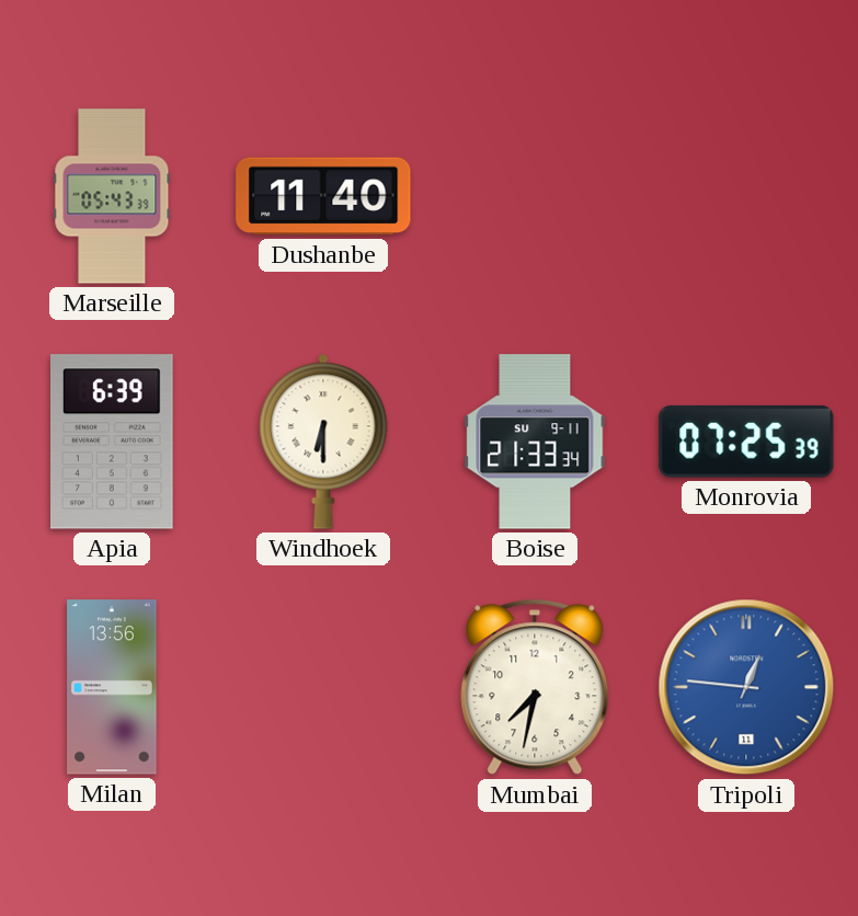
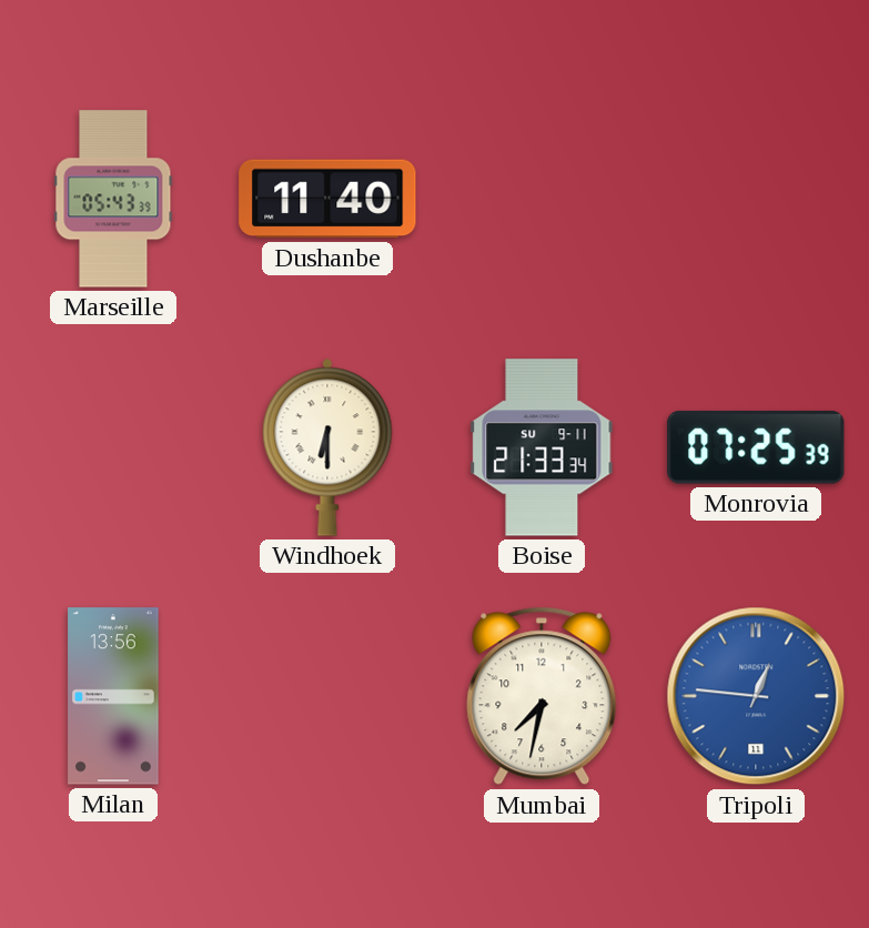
Apia: 6:39 -> none
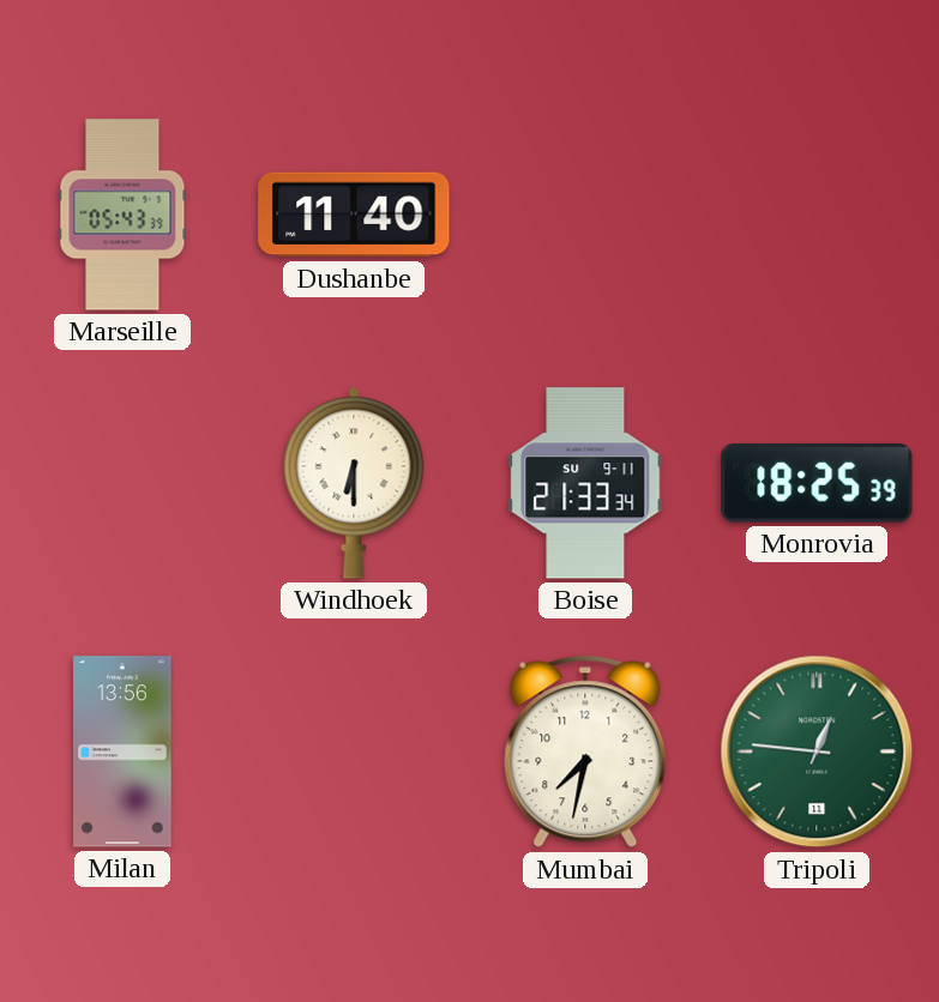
Monrovia: 07:25 -> 18:25
Tripoli dial: blue -> green
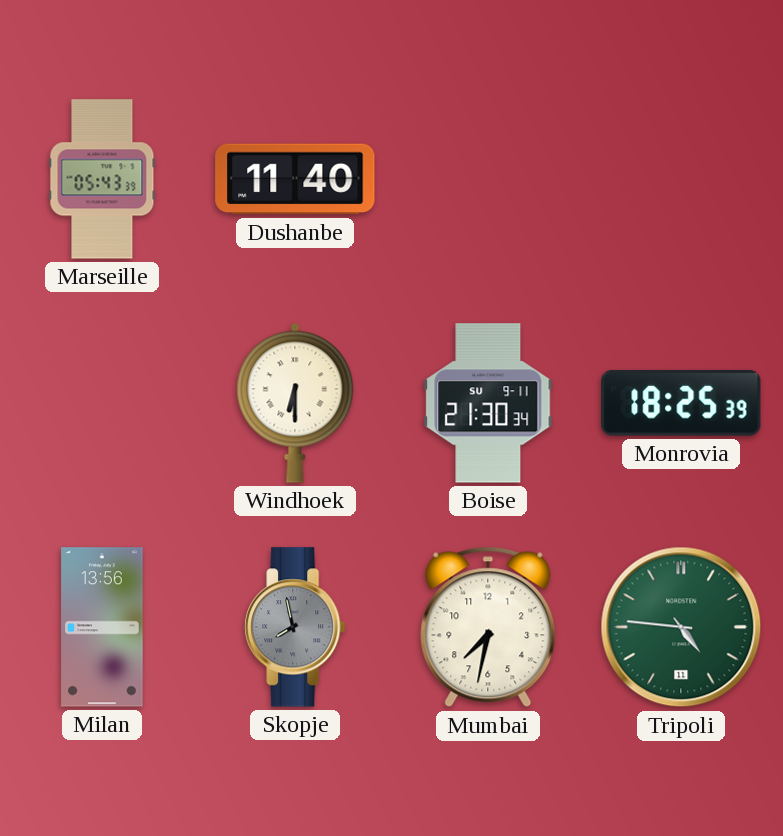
Boise: 21:33 -> 21:30
Skopje: none -> 7:58
Tripoli: 12:46 -> 4:46
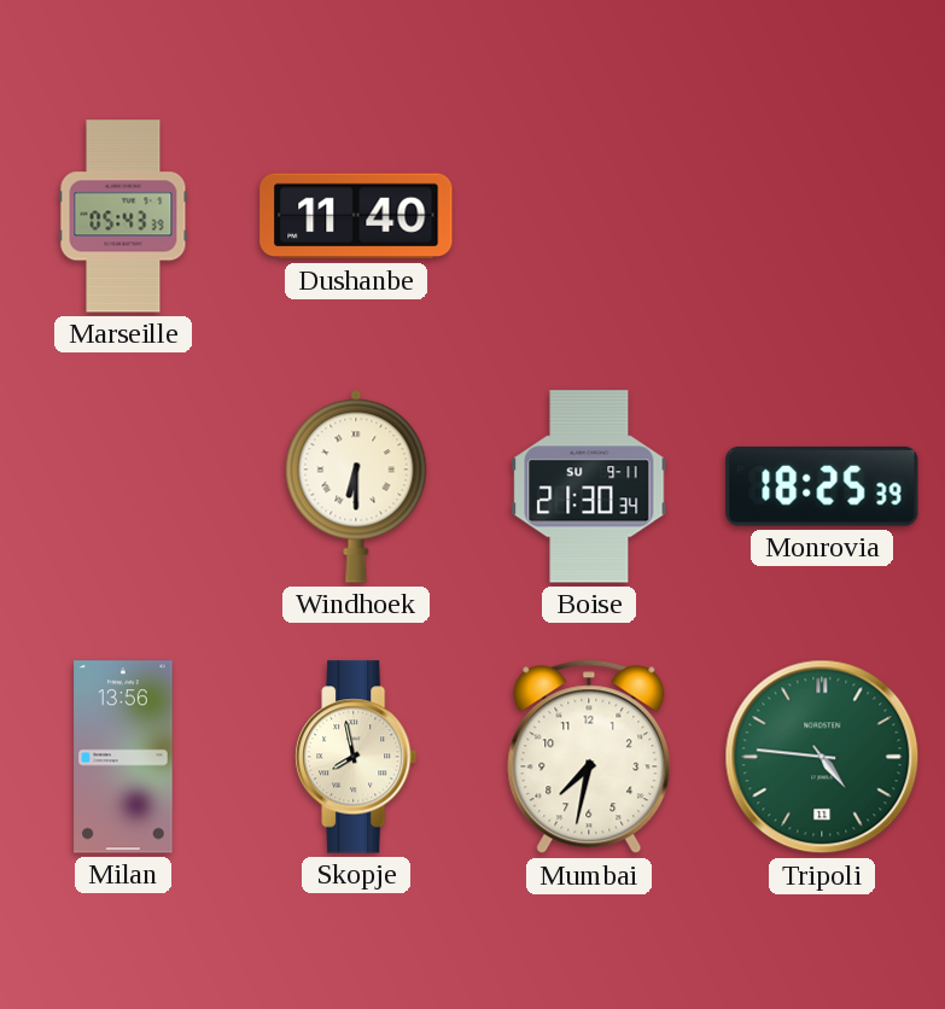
Skopje dial: grey -> cream
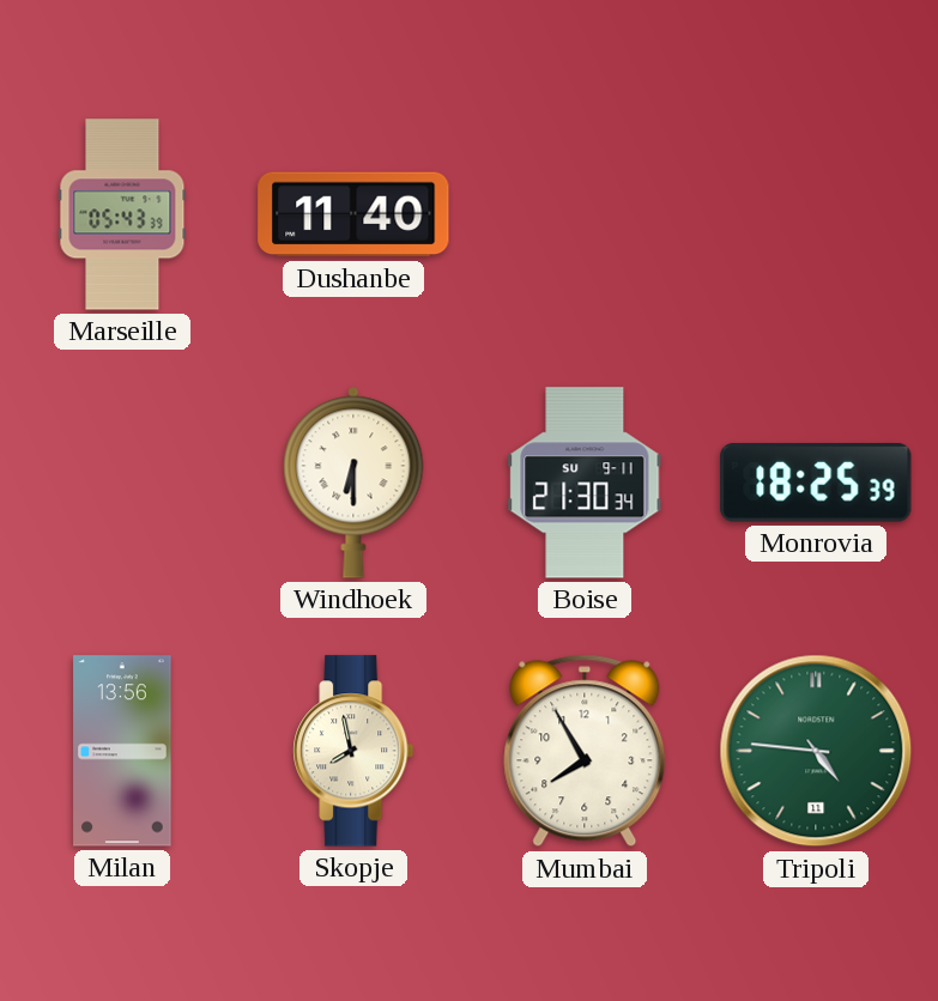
Mumbai: 7:32 -> 7:55
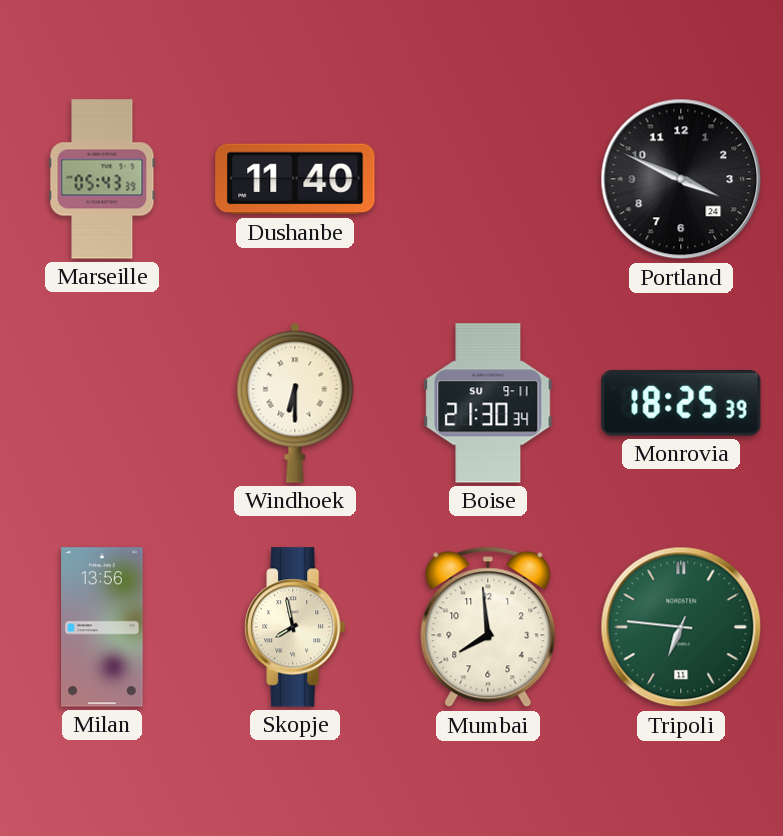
Portland: none -> 3:49
Mumbai: 7:55 -> 7:59
Tripoli: 4:46 -> 6:46
